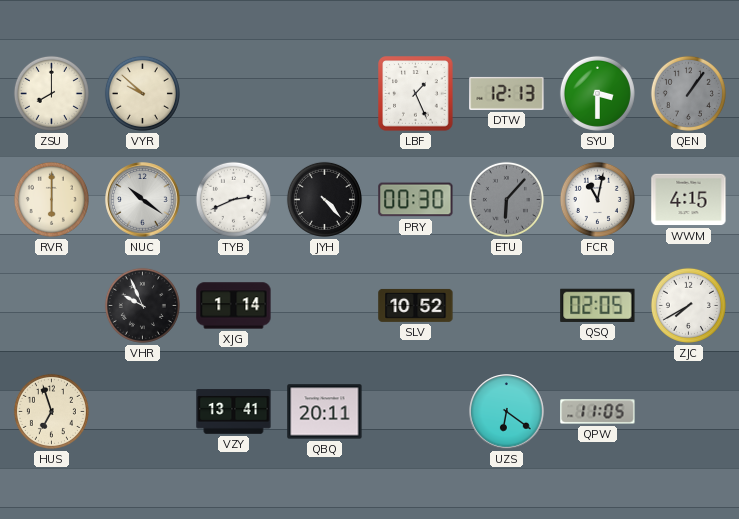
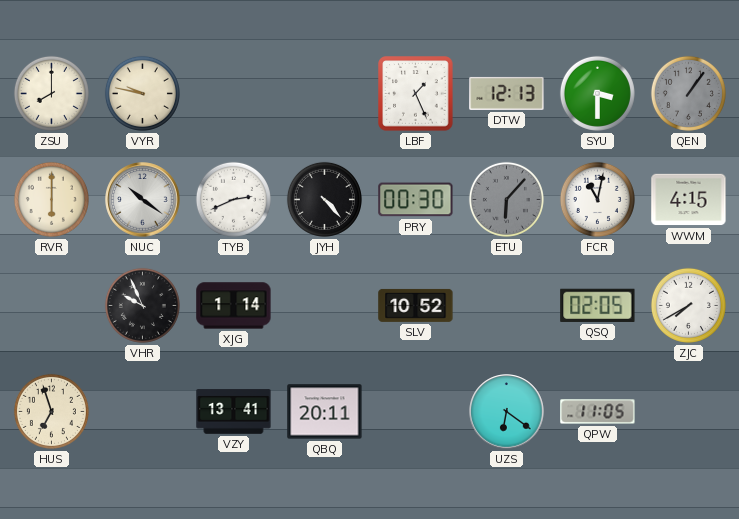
VYR: 9:52 -> 9:47
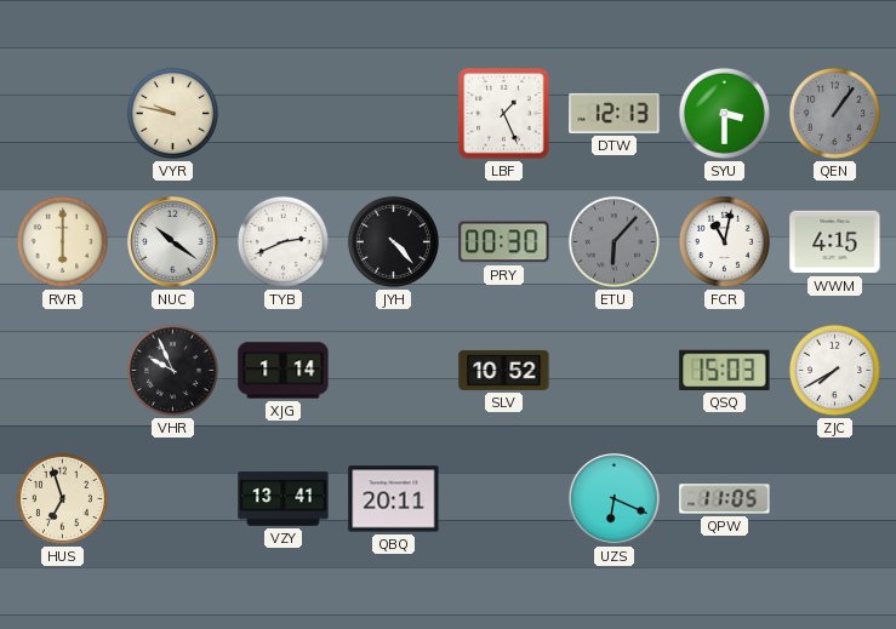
ZSU: 8:00 -> none
QSQ: 02:05 -> 15:03
UZS: 6:21 -> 6:19
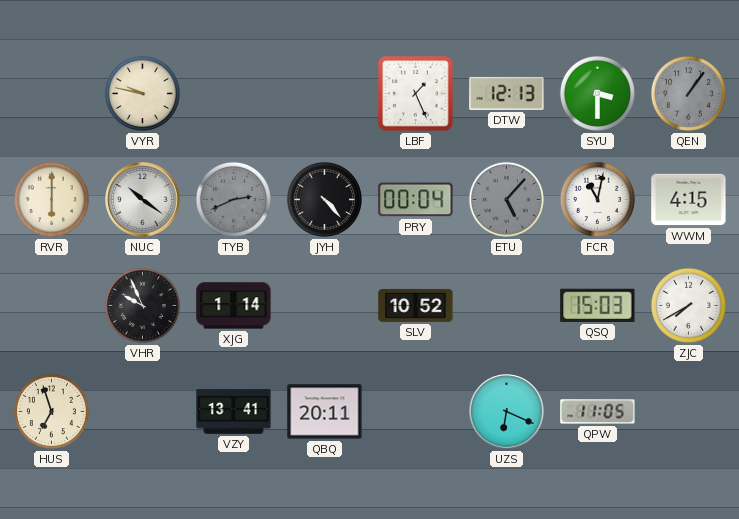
TYB dial: white -> grey
PRY: 00:30 -> 00:04
ETU: 6:07 -> 5:07
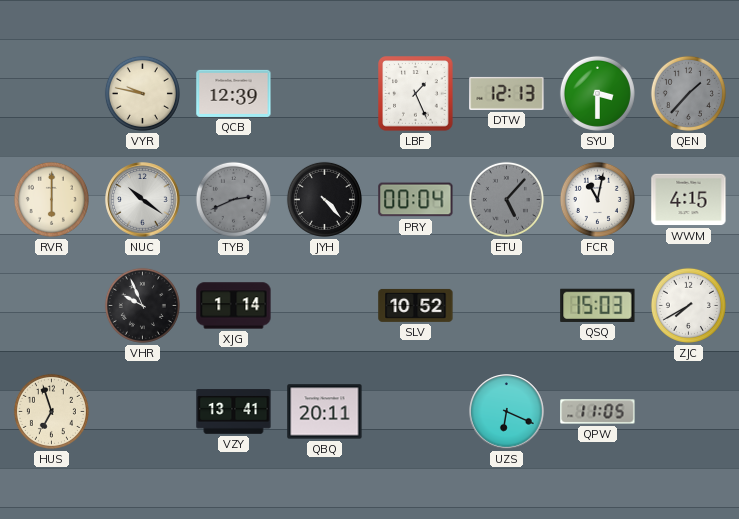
QCB: none -> 12:39
QEN: 1:06 -> 1:37
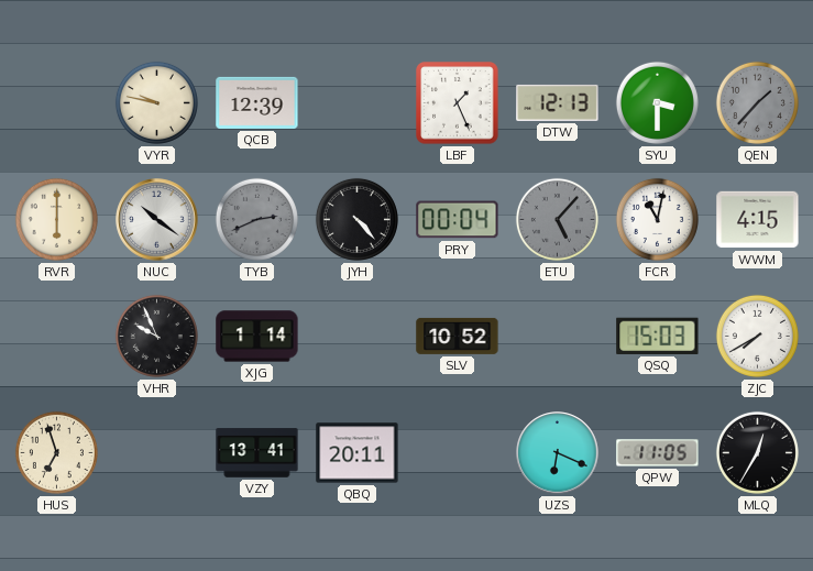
MLQ: none -> 12:35
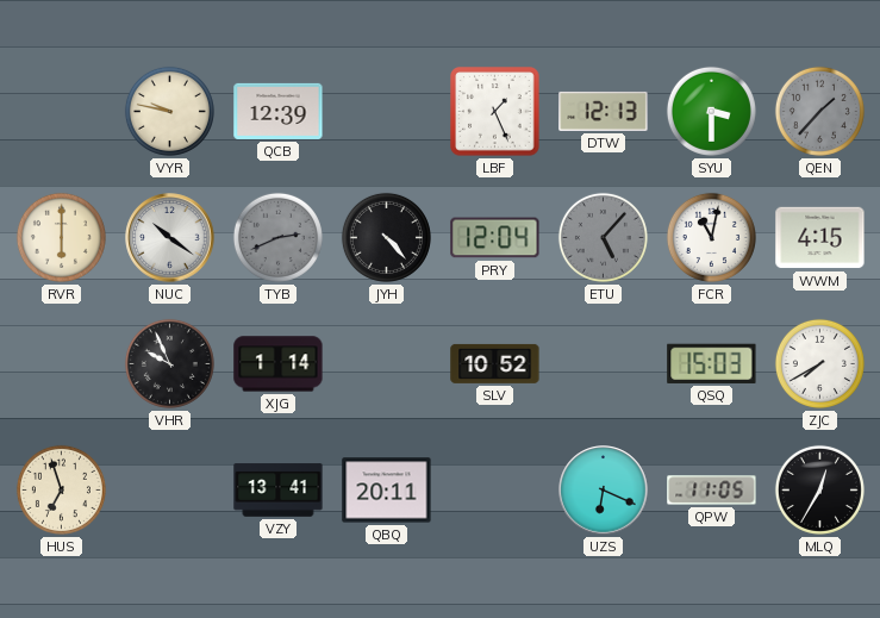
PRY: 00:04 -> 12:04
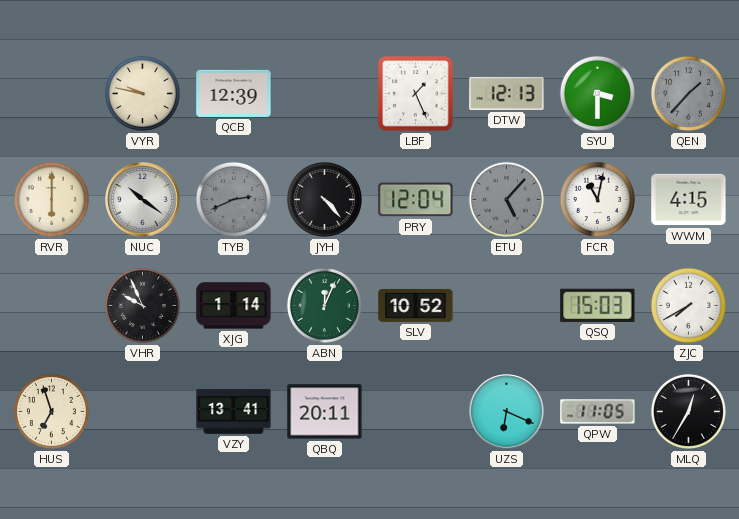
ABN: none -> 12:04
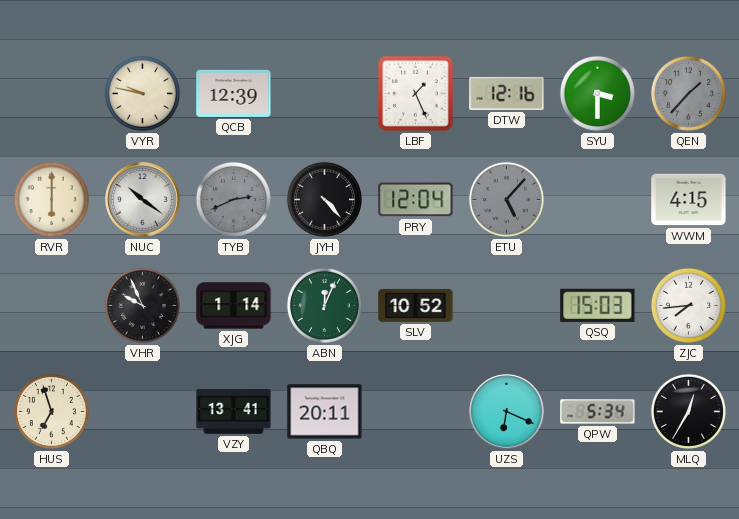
DTW: 12:13 -> 12:16
FCR: 11:02 -> none
ZJC: 7:40 -> 7:44
QPW: 11:05 -> 5:34
